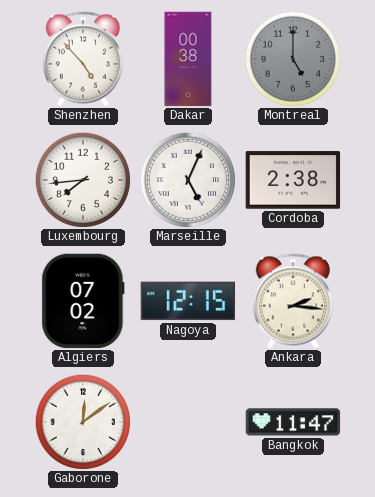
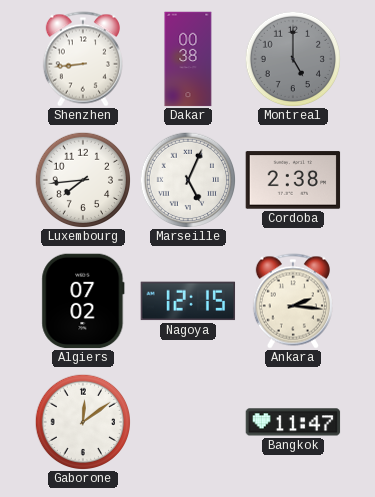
Shenzhen: 4:53 -> 8:44
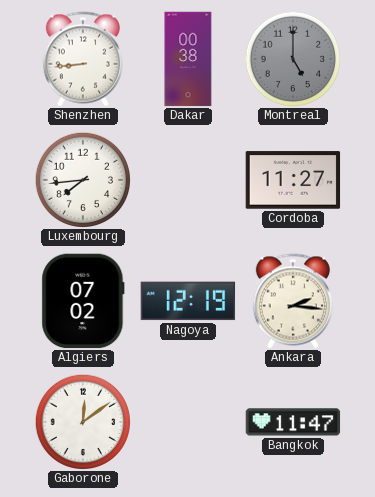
Marseille: 5:04 -> none
Cordoba: 2:38 -> 11:27
Nagoya: 12:15 -> 12:19
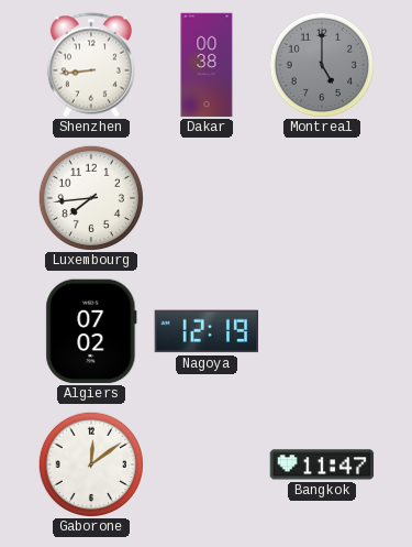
Cordoba: 11:27 -> none
Ankara: 2:16 -> none
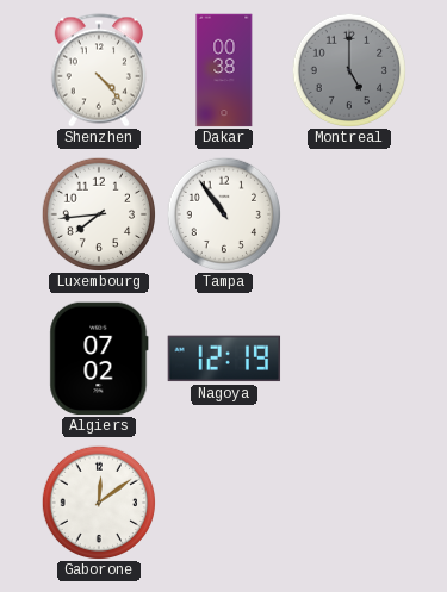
Shenzhen: 8:44 -> 4:23
Tampa: none -> 10:54
Bangkok: 11:47 -> none
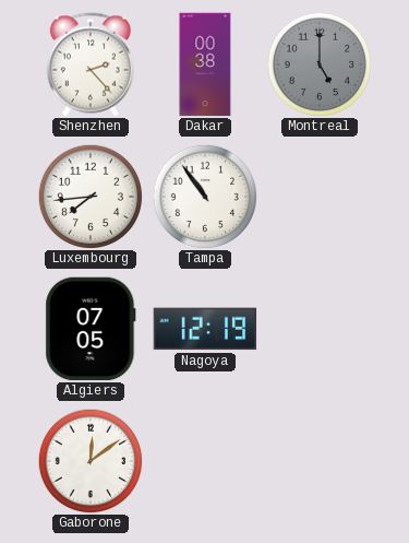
Shenzhen: 4:23 -> 2:23
Algiers: 07:02 -> 07:05
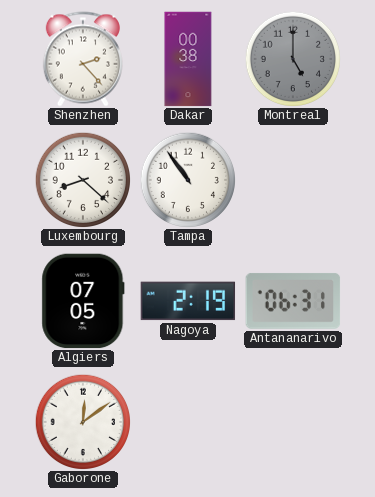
Luxembourg: 7:44 -> 8:22
Nagoya: 12:19 -> 2:19
Antananarivo: none -> 06:31
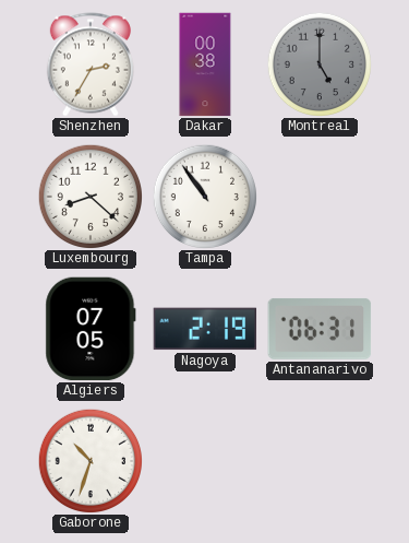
Shenzhen: 2:23 -> 2:35
Gaborone: 12:09 -> 10:33
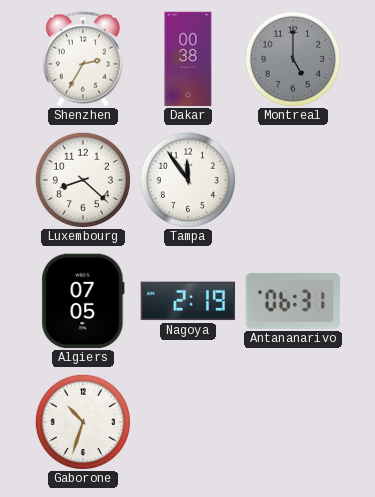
Tampa: 10:54 -> 11:54
